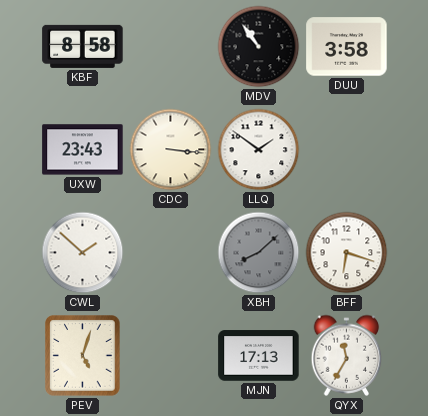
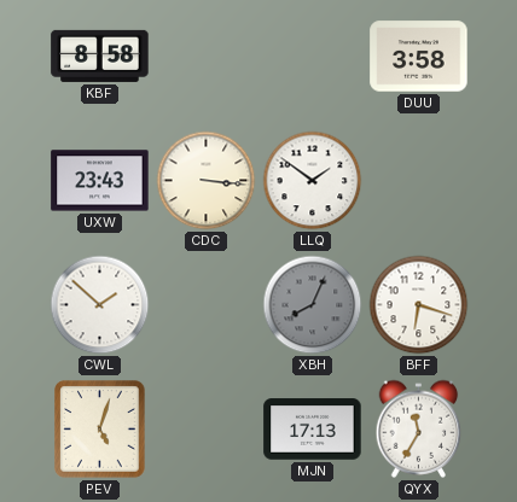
MDV: 10:54 -> none
XBH: 8:08 -> 8:04
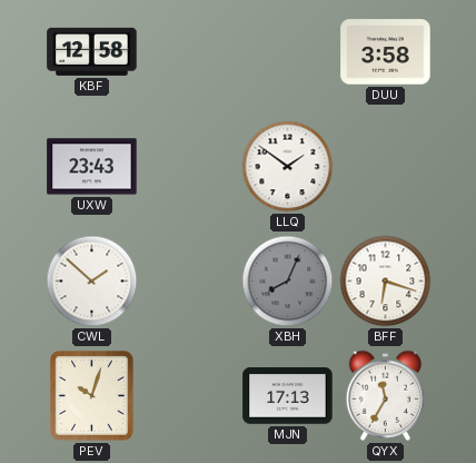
KBF: 8:58 -> 12:58
CDC: 3:16 -> none
PEV: 5:03 -> 10:03
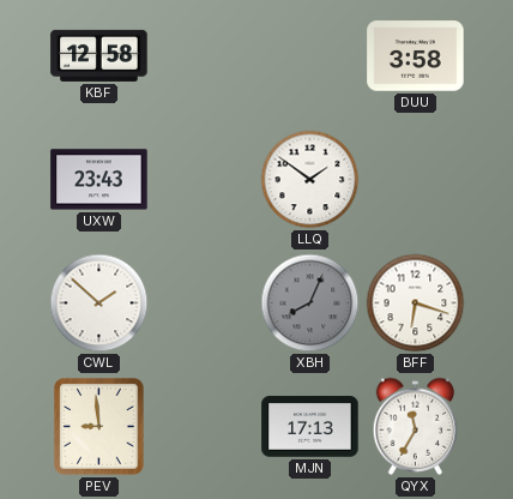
PEV: 10:03 -> 8:59
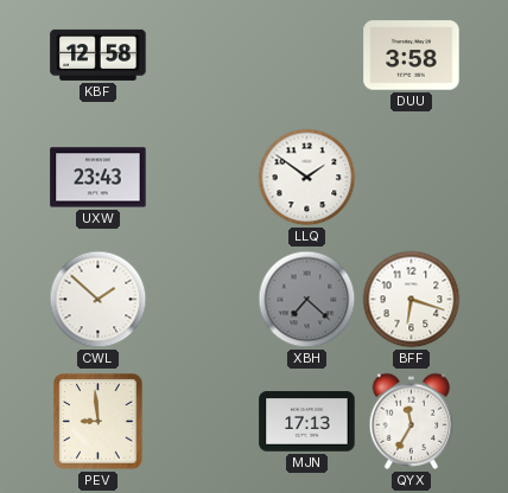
XBH: 8:04 -> 7:22
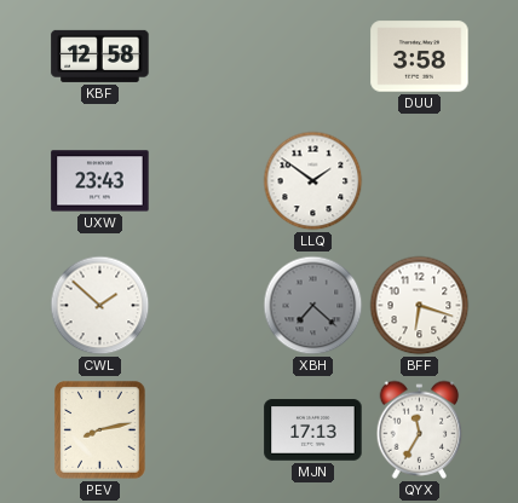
PEV: 8:59 -> 8:13
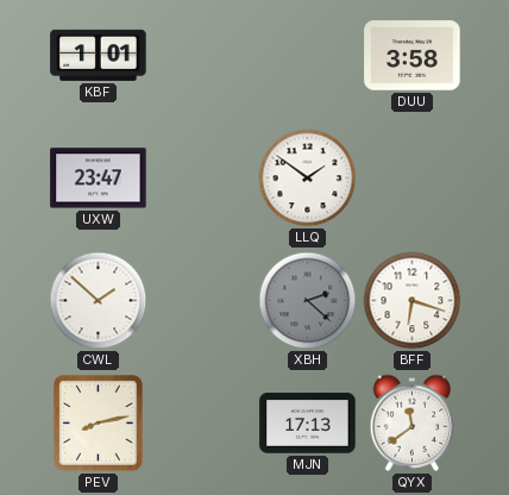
KBF: 12:58 -> 1:01
UXW: 23:43 -> 23:47
XBH: 7:22 -> 2:22
QYX: 11:35 -> 11:39
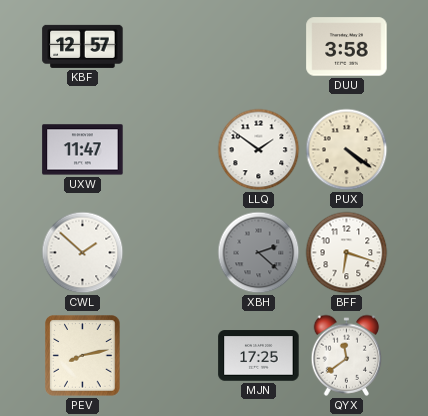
KBF: 1:01 -> 12:57
UXW: 23:47 -> 11:47
PUX: none -> 4:21
MJN: 17:13 -> 17:25
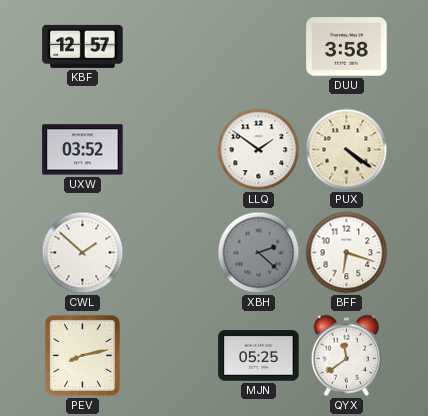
UXW: 11:47 -> 03:52
MJN: 17:25 -> 05:25
